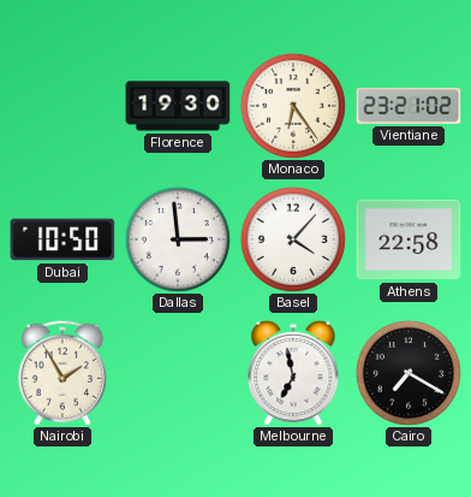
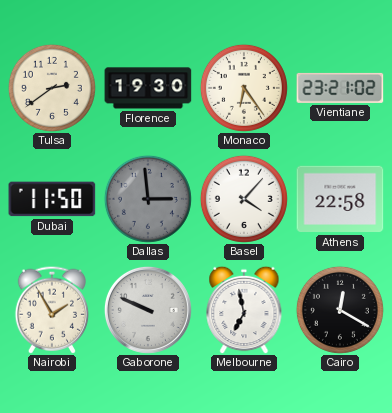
Tulsa: none -> 2:39
Dubai: 10:50 -> 11:50
Dallas dial: white -> grey
Gaborone: none -> 9:49
Cairo: 7:20 -> 12:20
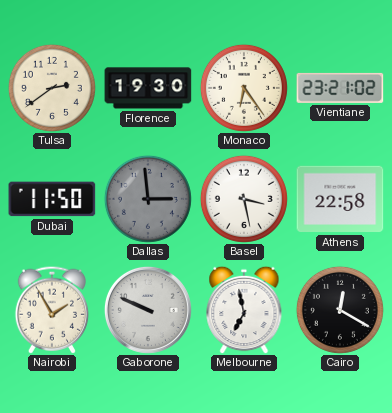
Basel: 4:07 -> 3:28
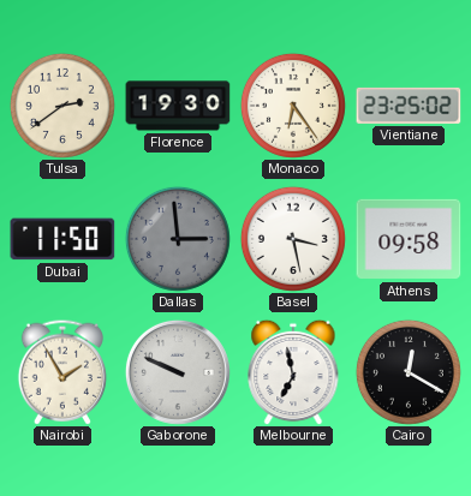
Vientiane: 23:21 -> 23:25
Athens: 22:58 -> 09:58
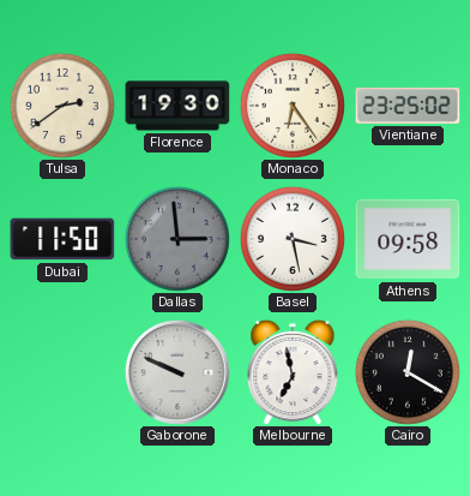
Nairobi: 1:55 -> none
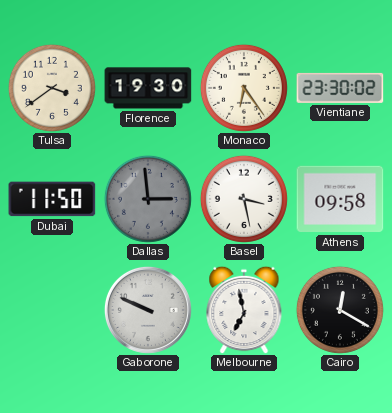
Tulsa: 2:39 -> 3:39
Vientiane: 23:25 -> 23:30
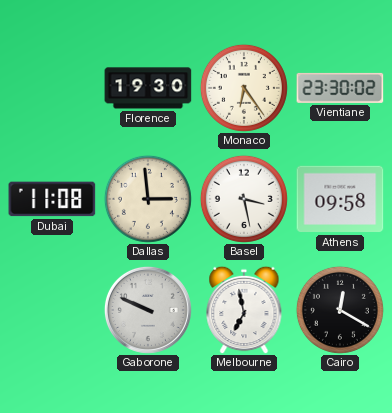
Tulsa: 3:39 -> none
Dubai: 11:50 -> 11:08
Dallas dial: grey -> cream
